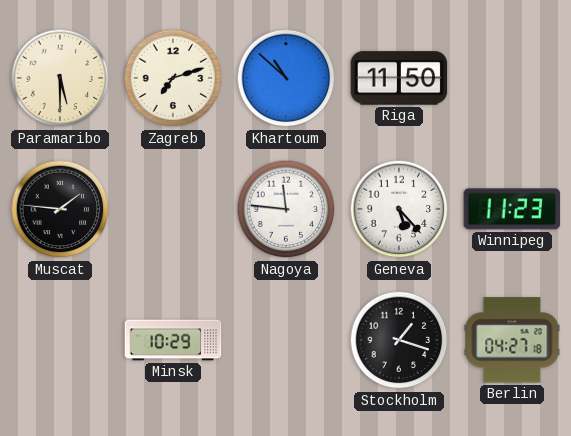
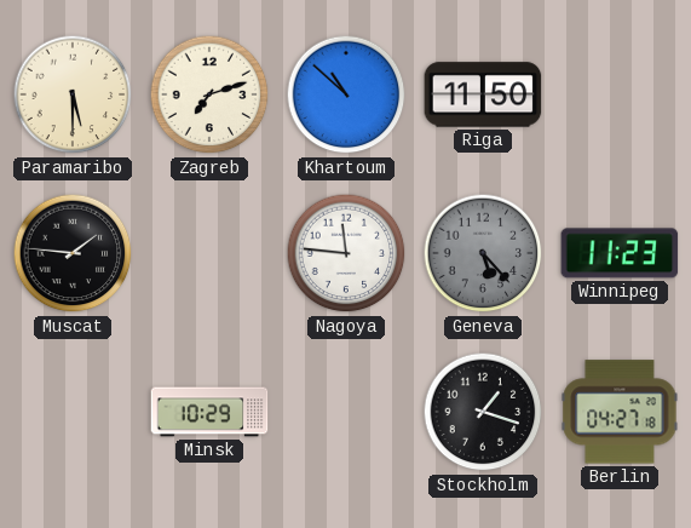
Geneva dial: white -> grey
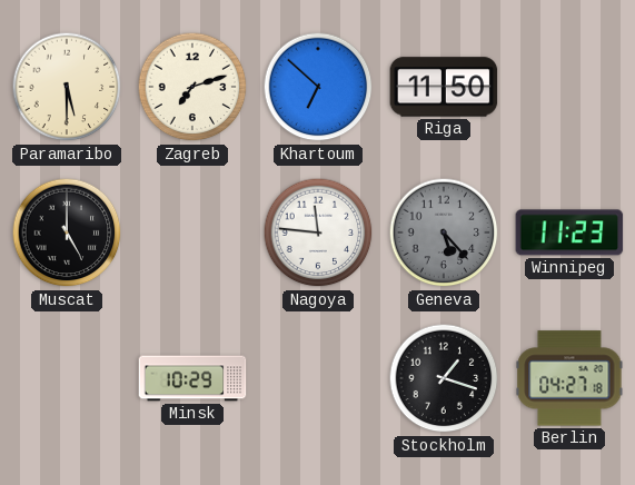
Khartoum: 10:52 -> 6:52
Muscat: 1:46 -> 5:00
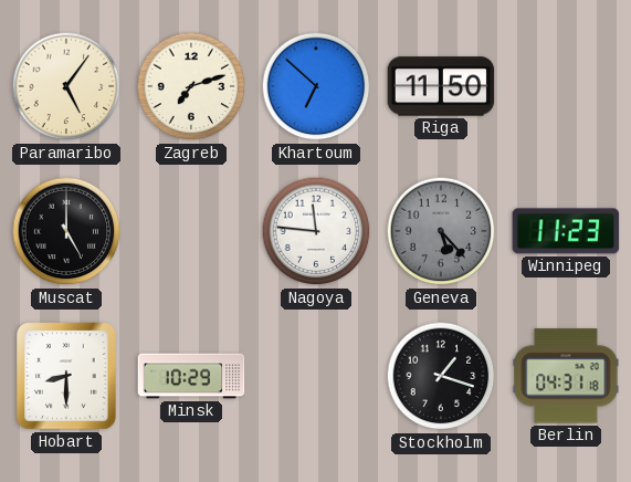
Paramaribo: 5:30 -> 5:06
Hobart: none -> 8:30
Berlin: 04:27 -> 04:31
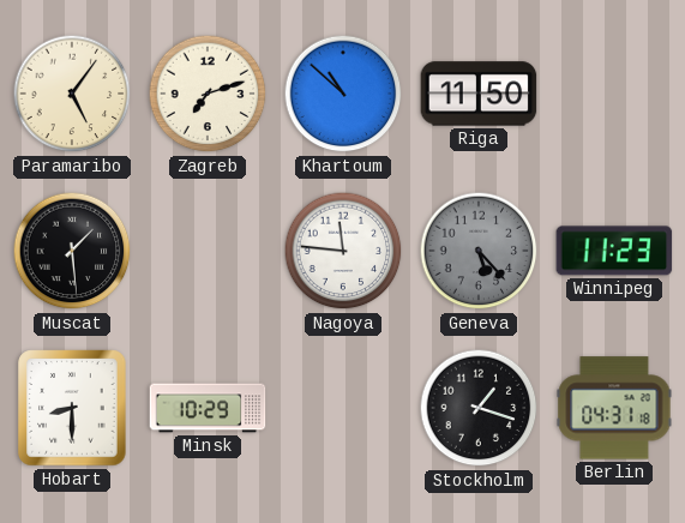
Khartoum: 6:52 -> 10:52
Muscat: 5:00 -> 1:29
